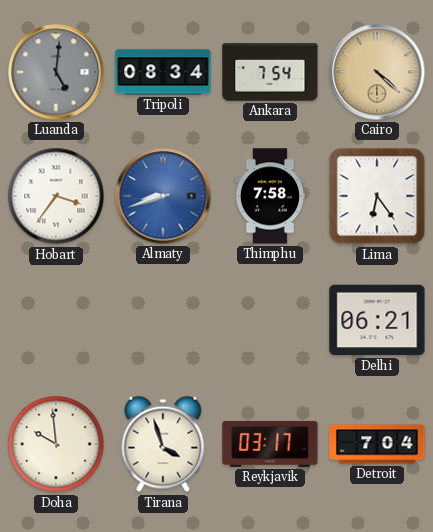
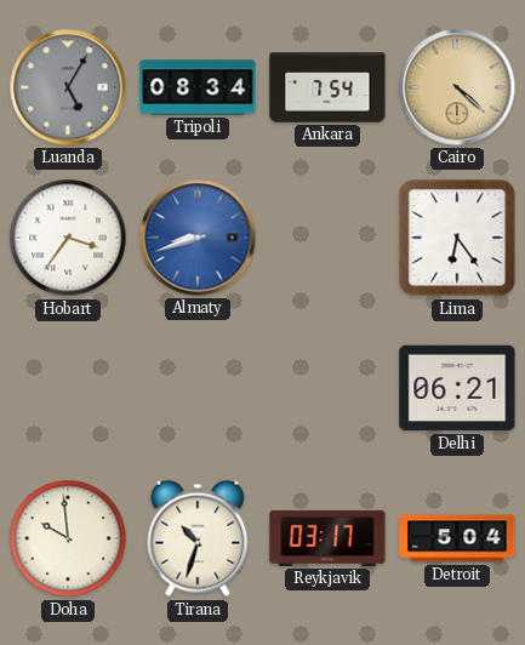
Luanda: 5:01 -> 5:05
Thimphu: 7:58 -> none
Tirana: 3:57 -> 10:33
Detroit: 7:04 -> 5:04
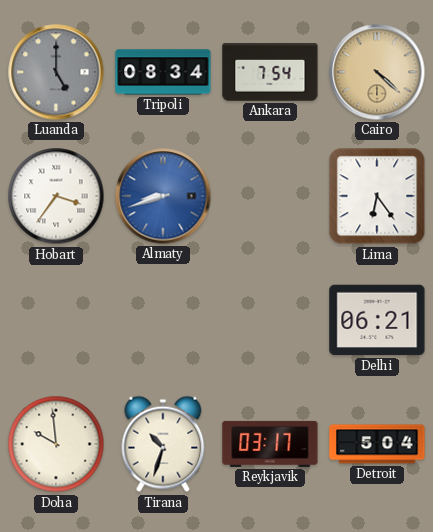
Luanda: 5:05 -> 5:00
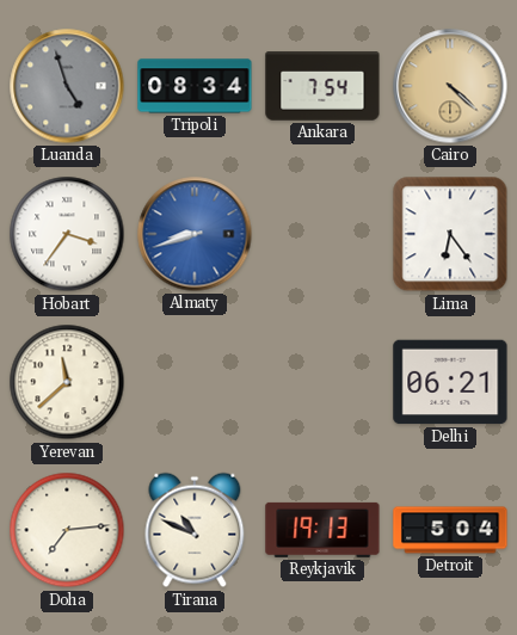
Luanda: 5:00 -> 4:57
Yerevan: none -> 11:38
Doha: 9:59 -> 7:14
Tirana: 10:33 -> 10:49
Reykjavik: 03:17 -> 19:13
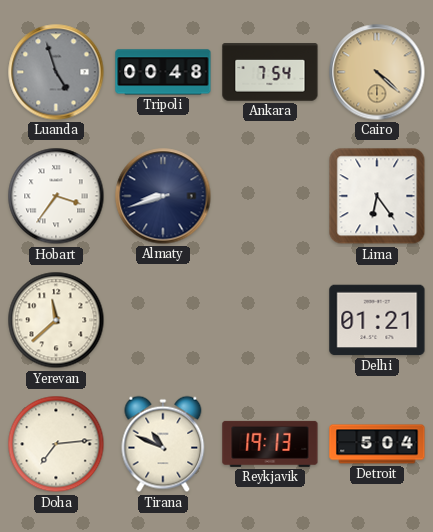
Tripoli: 08:34 -> 00:48
Almaty dial: blue -> navy
Delhi: 06:21 -> 01:21
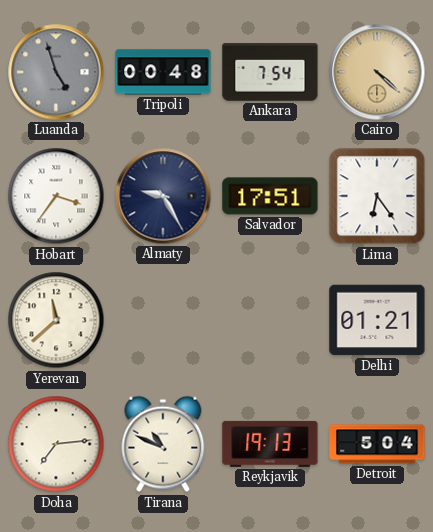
Almaty: 8:42 -> 9:25
Salvador: none -> 17:51
